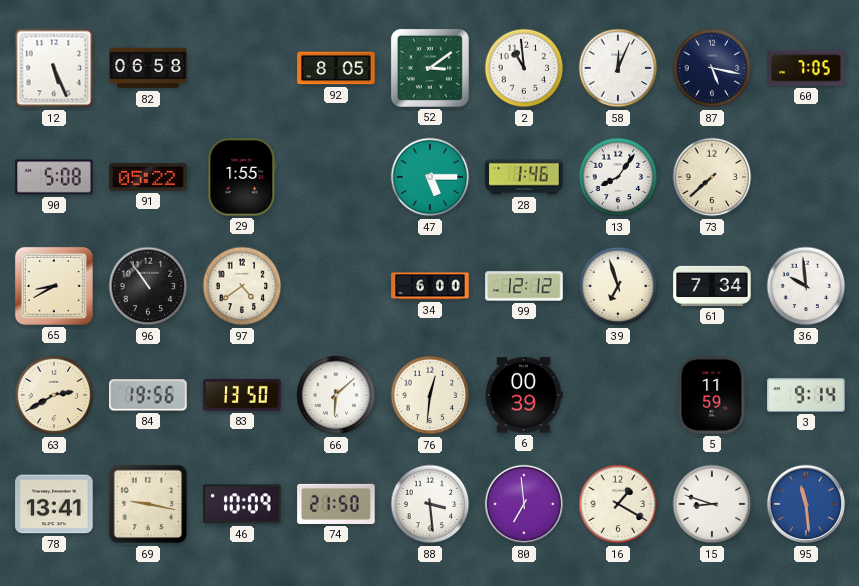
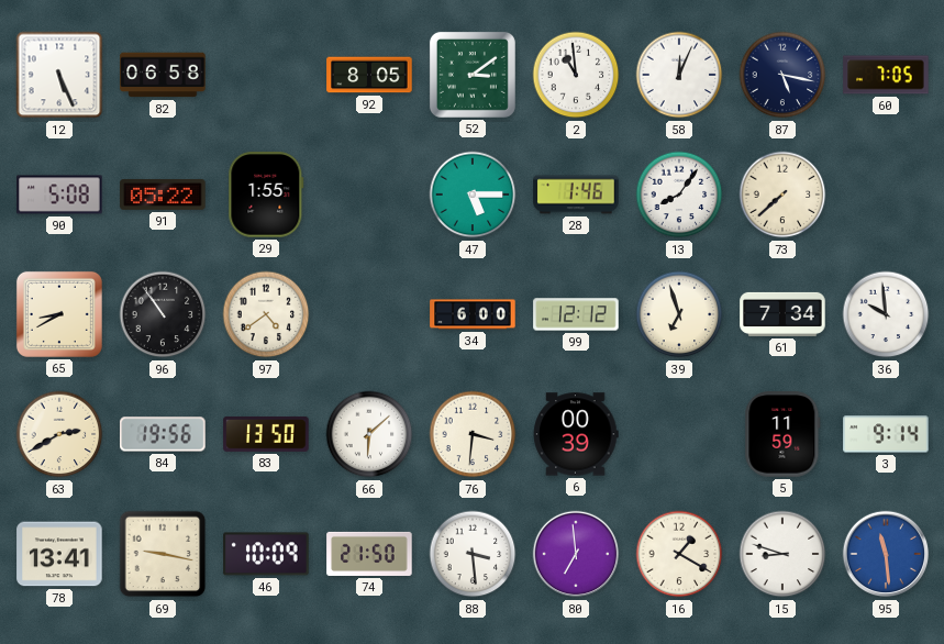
76: 12:31 -> 3:31
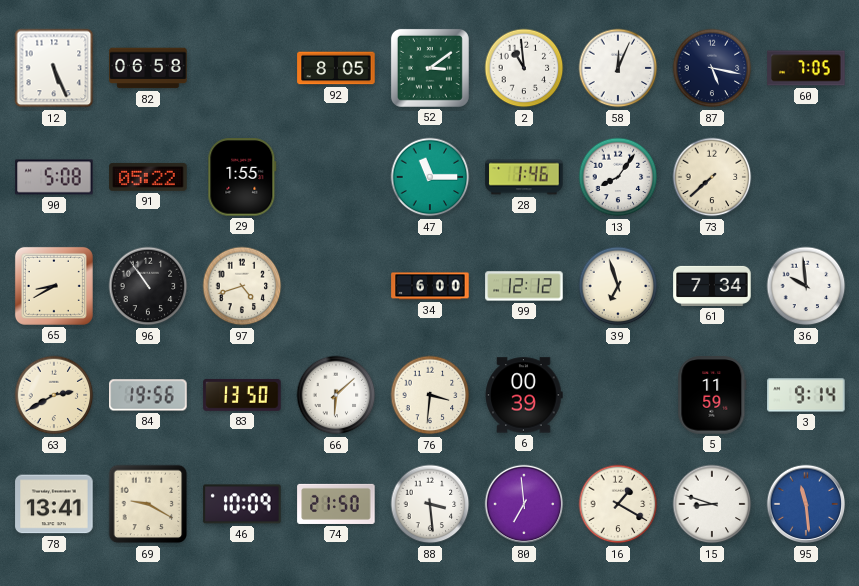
47: 5:15 -> 11:15
97: 4:39 -> 4:42
69: 9:17 -> 9:20
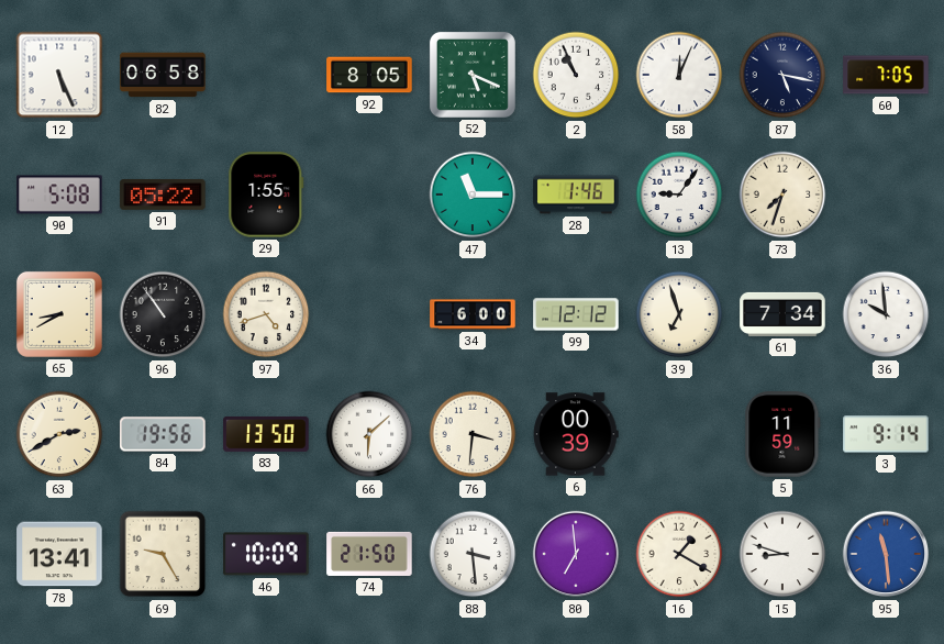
52: 3:09 -> 5:19
2: 10:59 -> 10:56
13: 8:06 -> 9:06
73: 7:38 -> 7:33
69: 9:20 -> 9:25
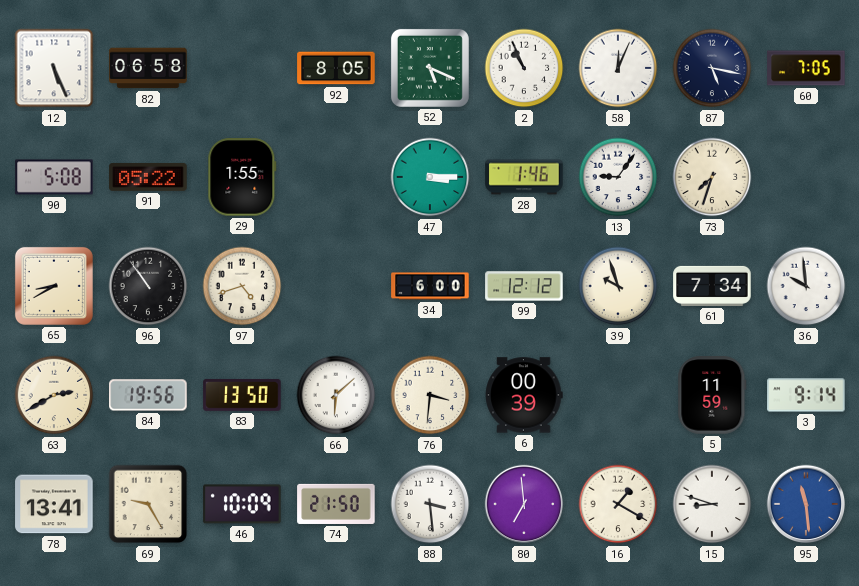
47: 11:15 -> 3:15
39: 6:57 -> 9:57
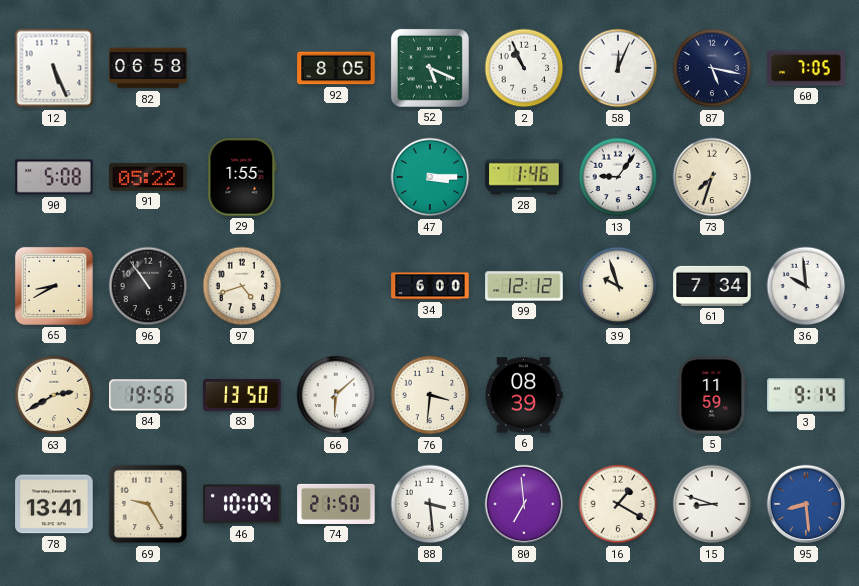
6: 00:39 -> 08:39
95: 11:29 -> 8:29
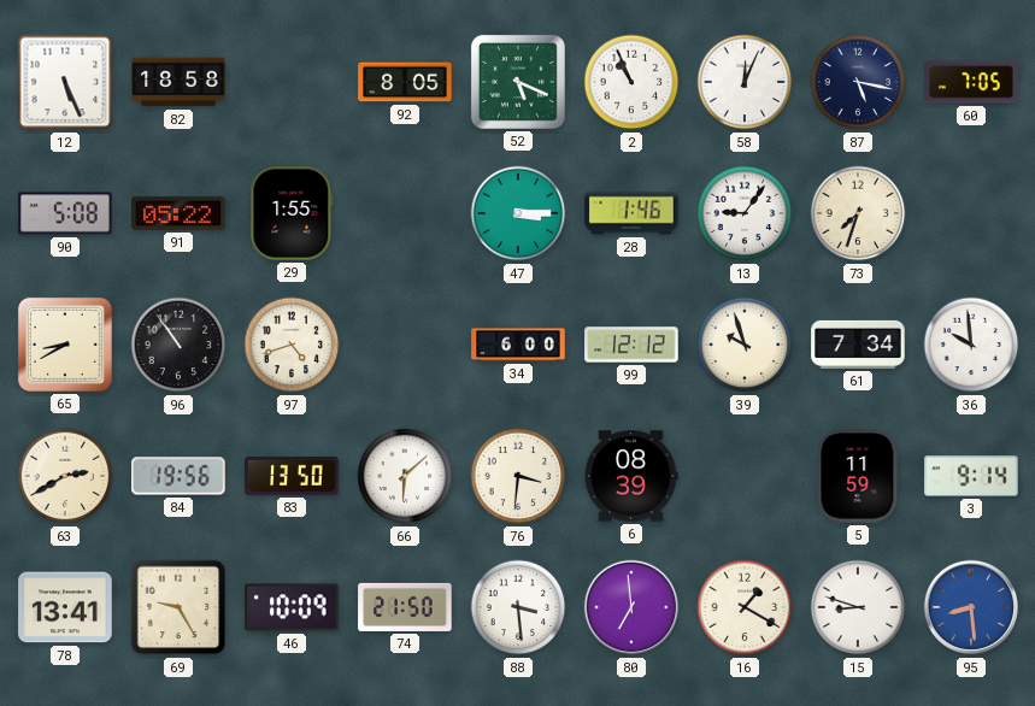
82: 06:58 -> 18:58
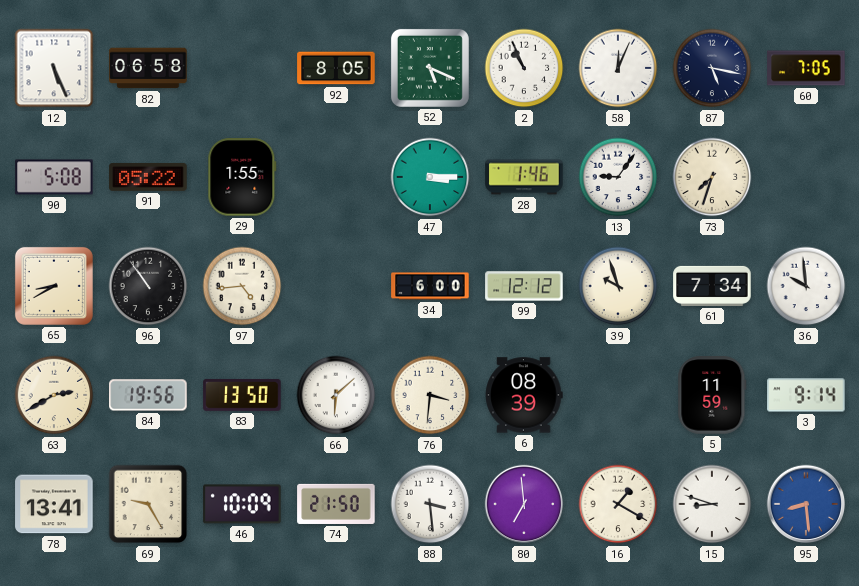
82: 18:58 -> 06:58
97: 4:42 -> 4:44
